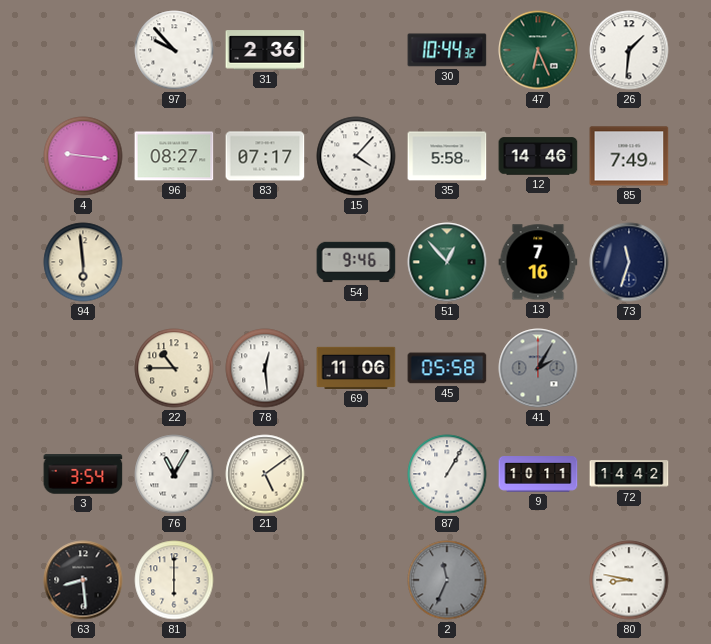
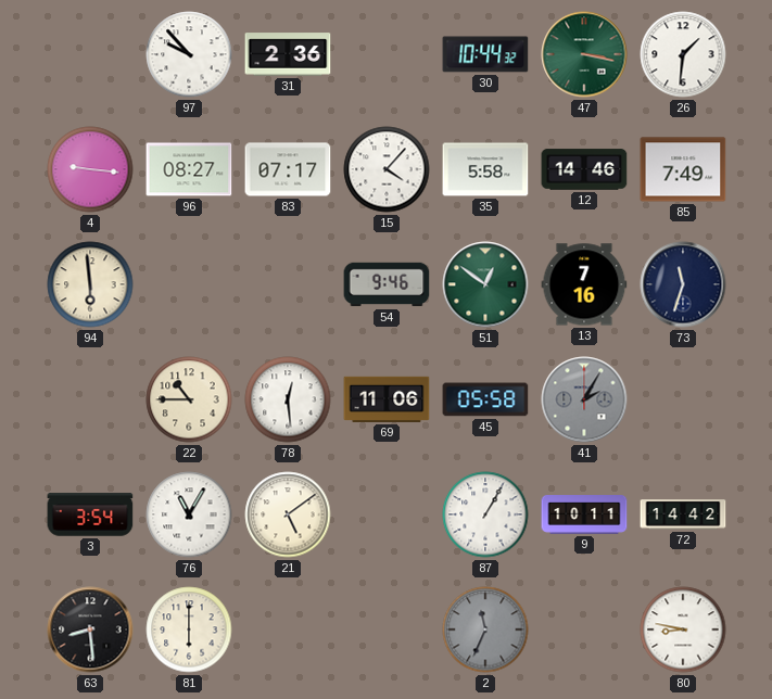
47: 6:26 -> 3:17
51: 12:53 -> 12:51
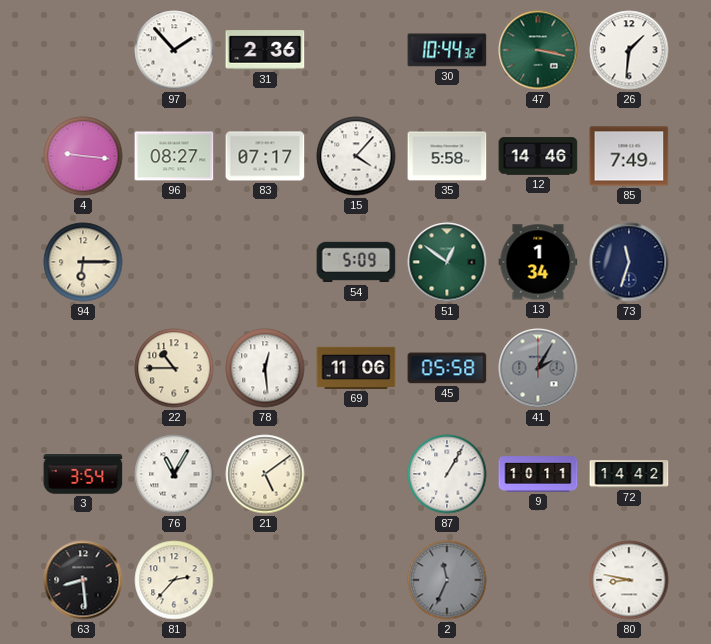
97: 9:53 -> 1:53
94: 5:59 -> 6:15
54: 9:46 -> 5:09
13: 7:16 -> 1:34
81: 6:00 -> 2:37
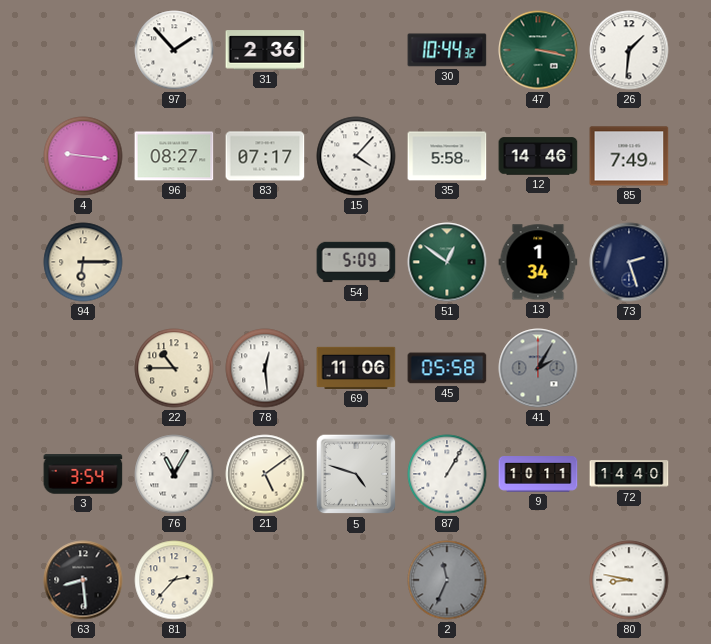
73: 11:33 -> 2:27
5: none -> 4:48
72: 14:42 -> 14:40
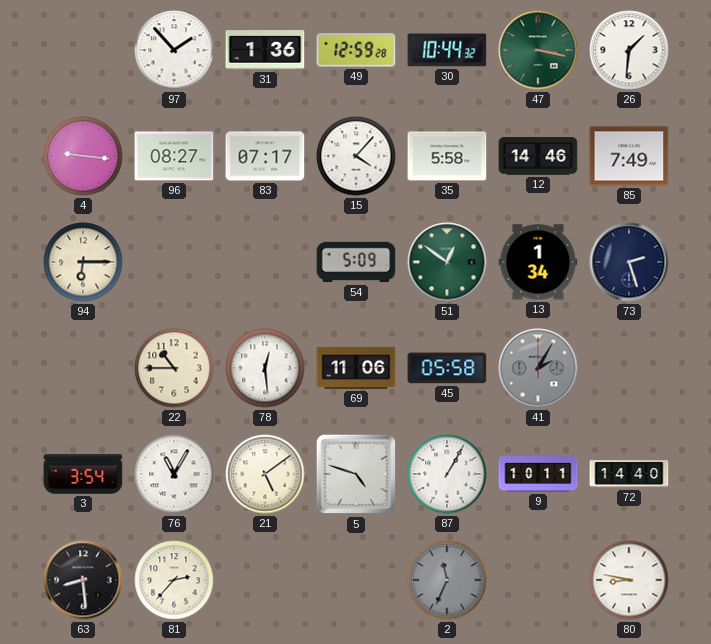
31: 2:36 -> 1:36
49: none -> 12:59
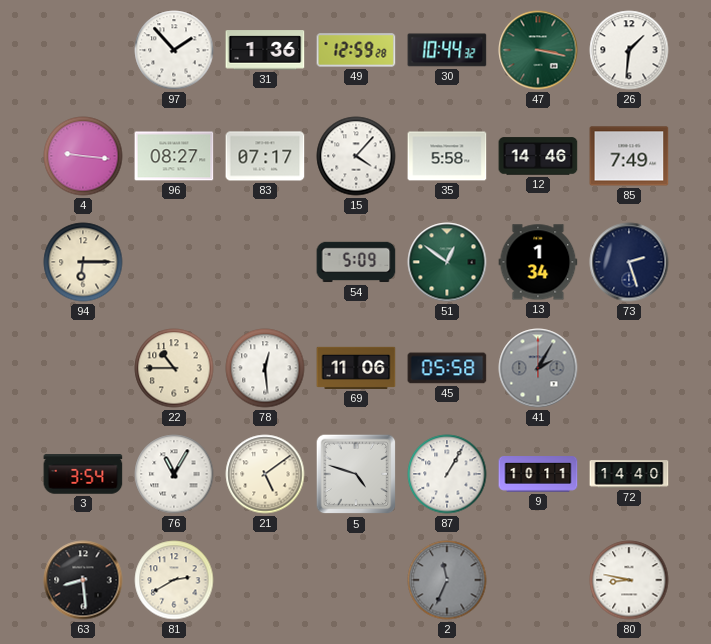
81: 2:37 -> 2:40
